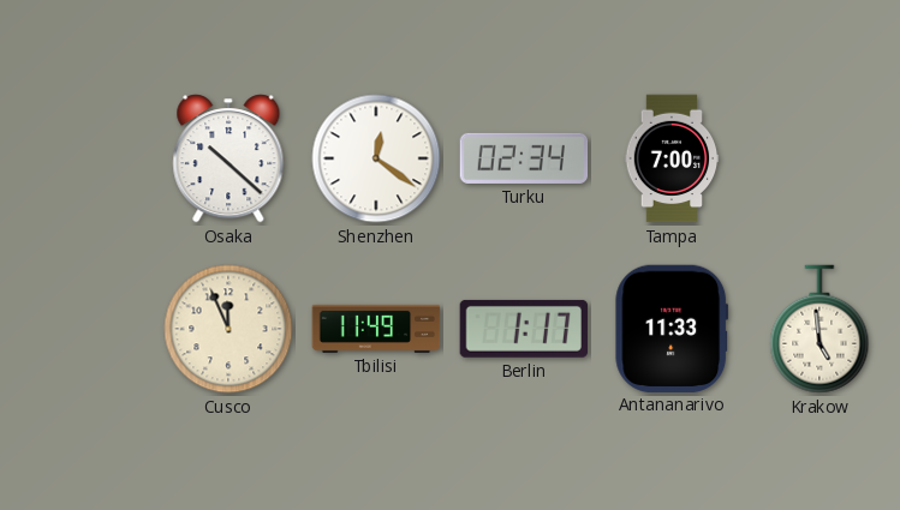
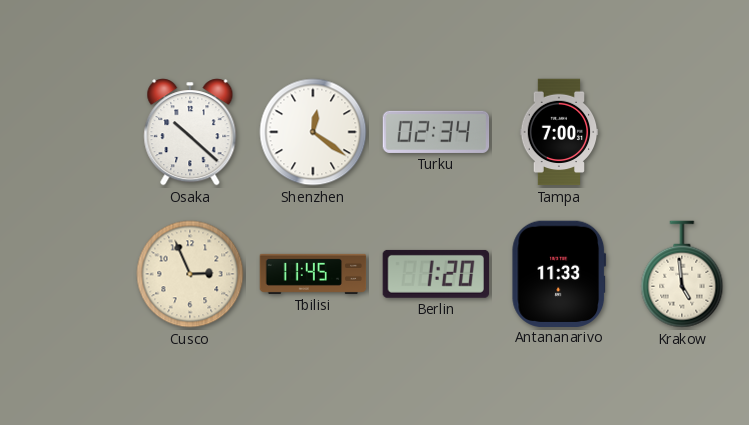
Cusco: 11:56 -> 2:56
Tbilisi: 11:49 -> 11:45
Berlin: 1:17 -> 1:20
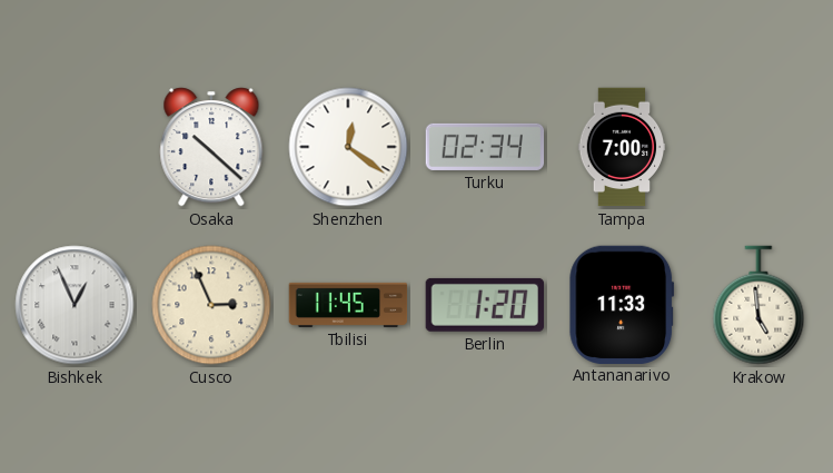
Bishkek: none -> 12:56
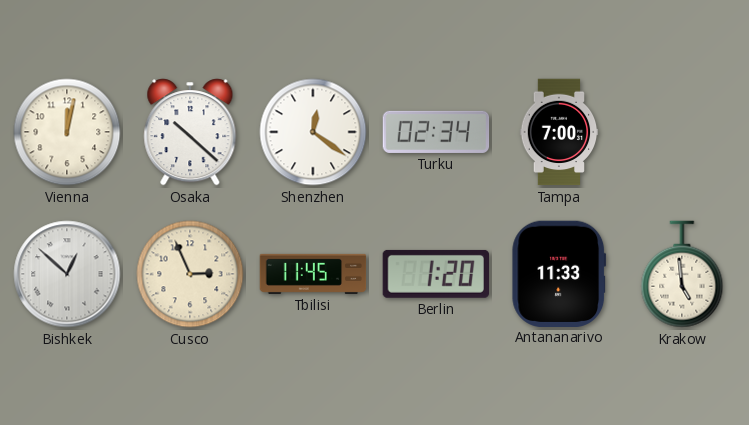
Vienna: none -> 12:02
Bishkek: 12:56 -> 12:52
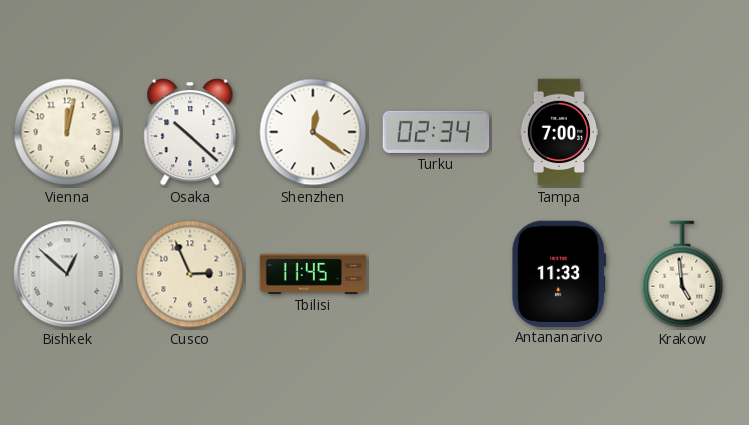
Berlin: 1:20 -> none
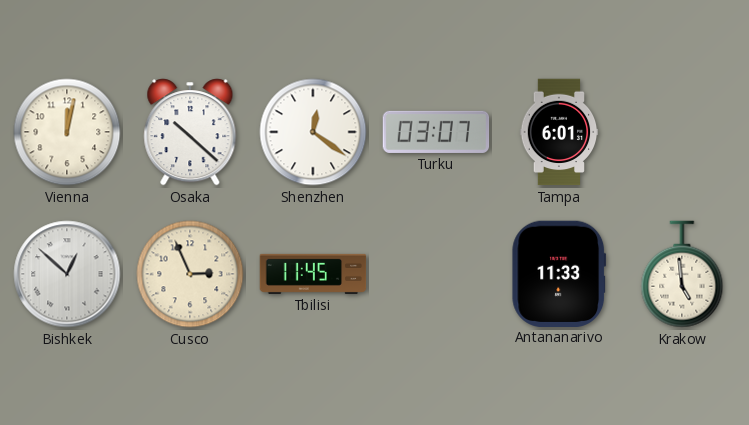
Turku: 02:34 -> 03:07
Tampa: 7:00 -> 6:01
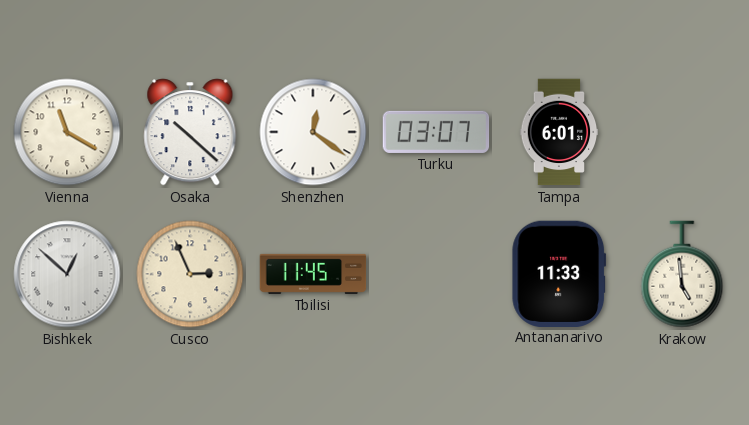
Vienna: 12:02 -> 11:20
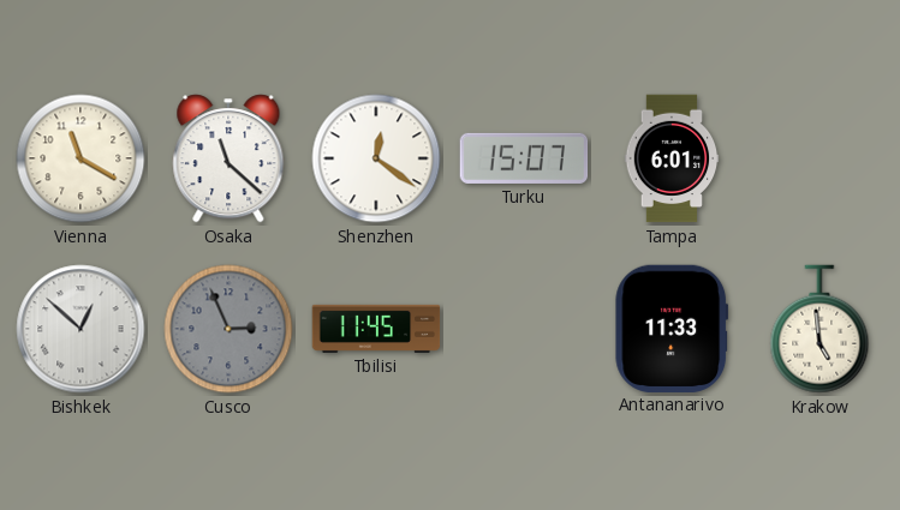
Osaka: 10:22 -> 11:22
Turku: 03:07 -> 15:07
Cusco dial: cream -> grey
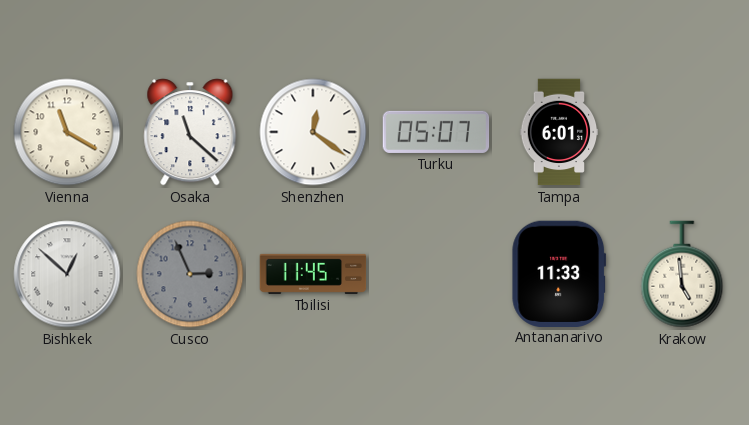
Turku: 15:07 -> 05:07
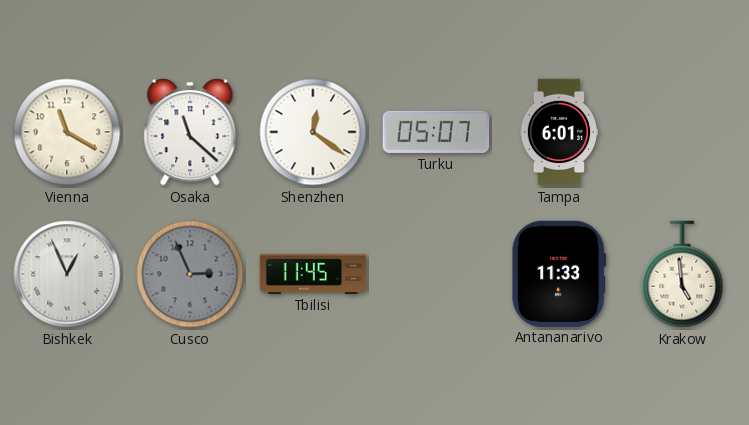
Bishkek: 12:52 -> 12:56
